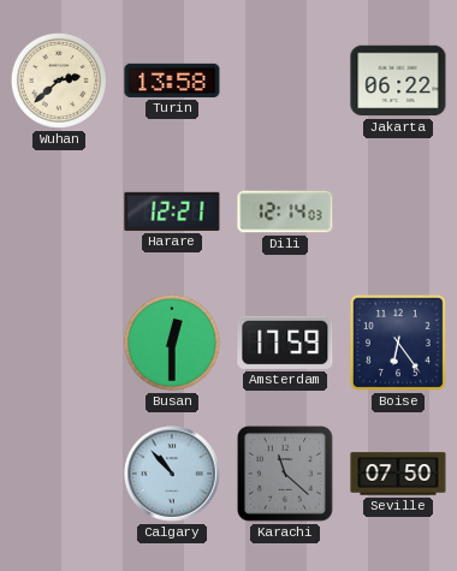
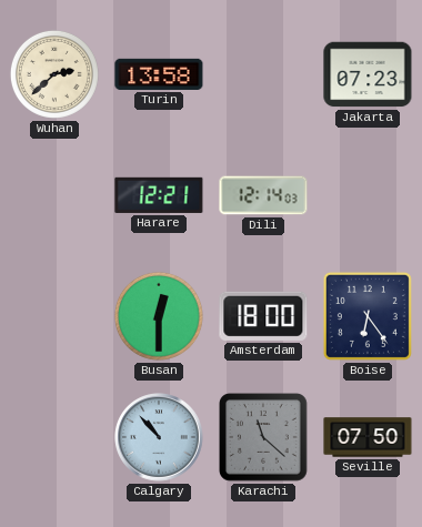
Jakarta: 06:22 -> 07:23
Amsterdam: 17:59 -> 18:00
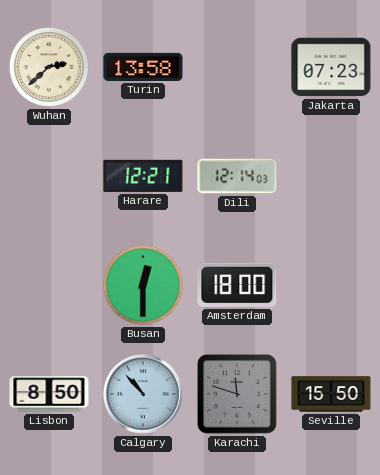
Boise: 6:24 -> none
Lisbon: none -> 8:50
Karachi: 11:22 -> 11:48
Seville: 07:50 -> 15:50
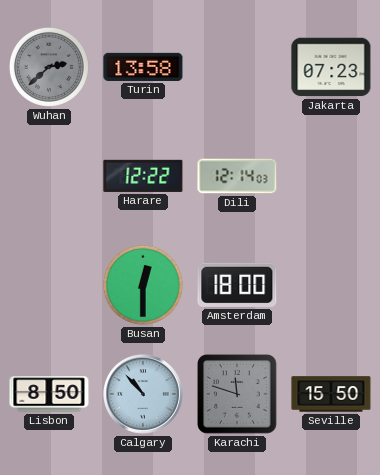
Wuhan dial: cream -> grey
Harare: 12:21 -> 12:22
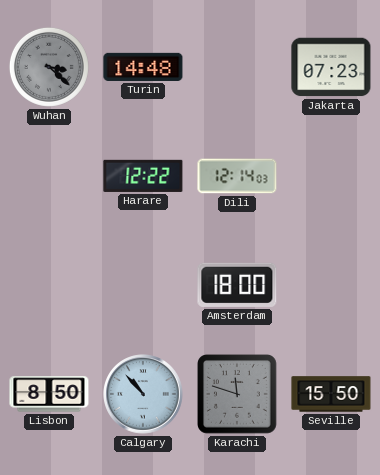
Wuhan: 2:38 -> 3:22
Turin: 13:58 -> 14:48
Busan: 12:30 -> none
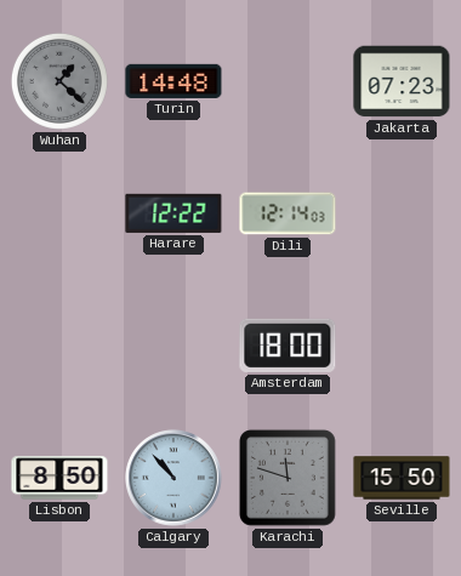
Wuhan: 3:22 -> 1:22
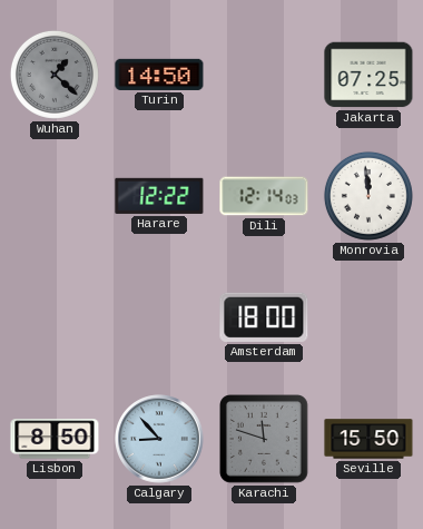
Turin: 14:48 -> 14:50
Jakarta: 07:23 -> 07:25
Monrovia: none -> 11:59
Calgary: 10:53 -> 8:53
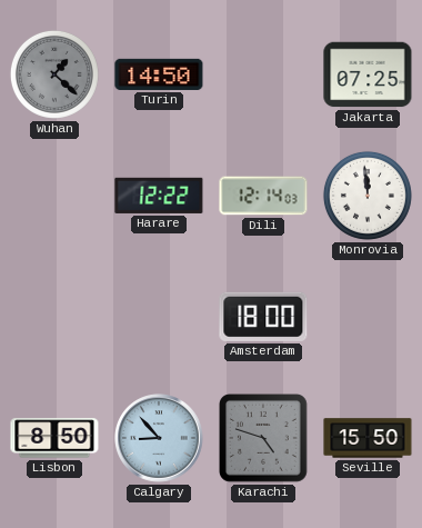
Karachi: 11:48 -> 4:48
